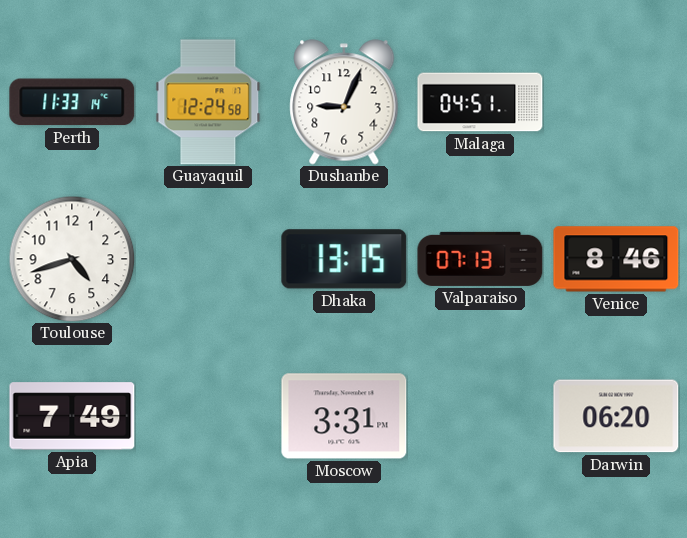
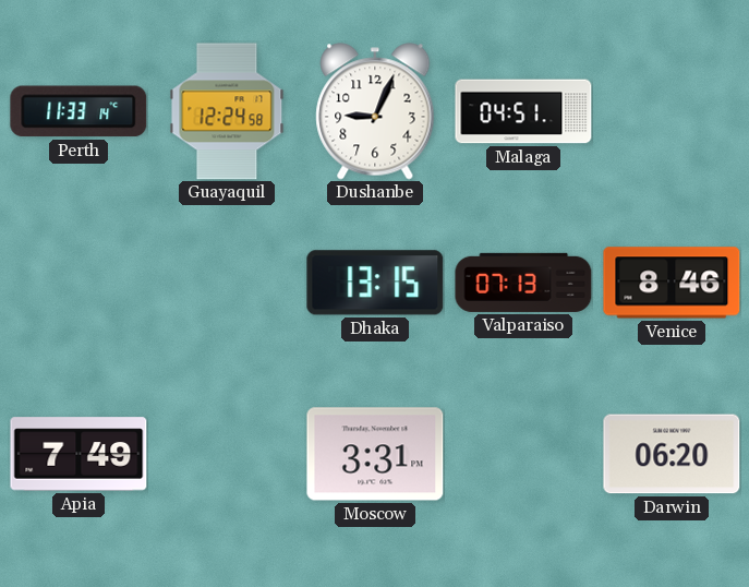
Toulouse: 4:42 -> none
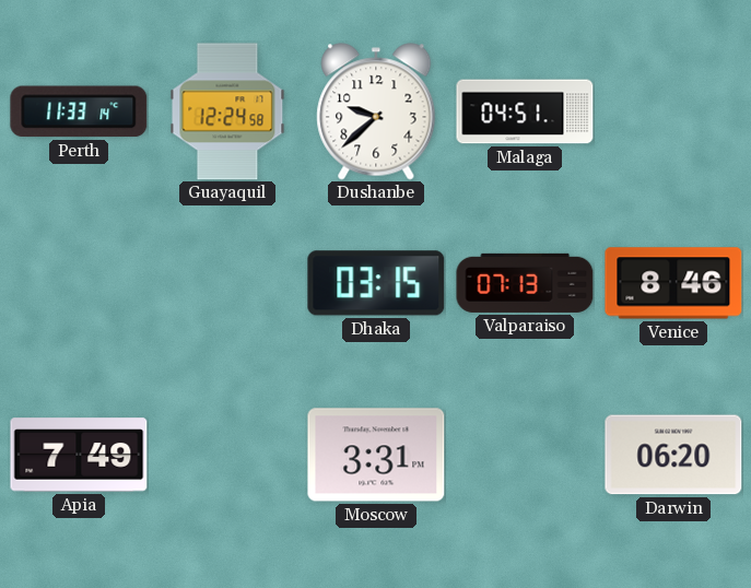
Dushanbe: 9:04 -> 9:38
Dhaka: 13:15 -> 03:15
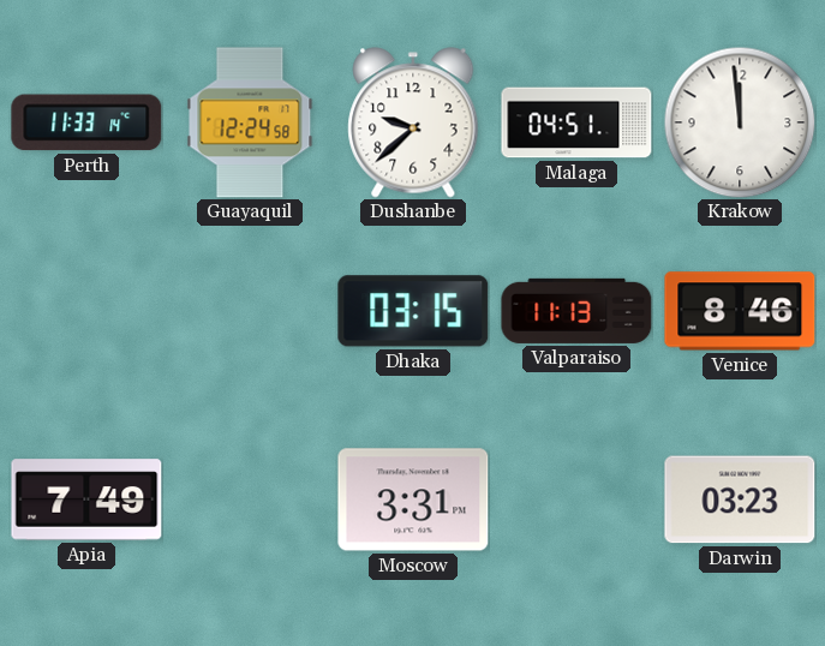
Krakow: none -> 11:59
Valparaiso: 07:13 -> 11:13
Darwin: 06:20 -> 03:23
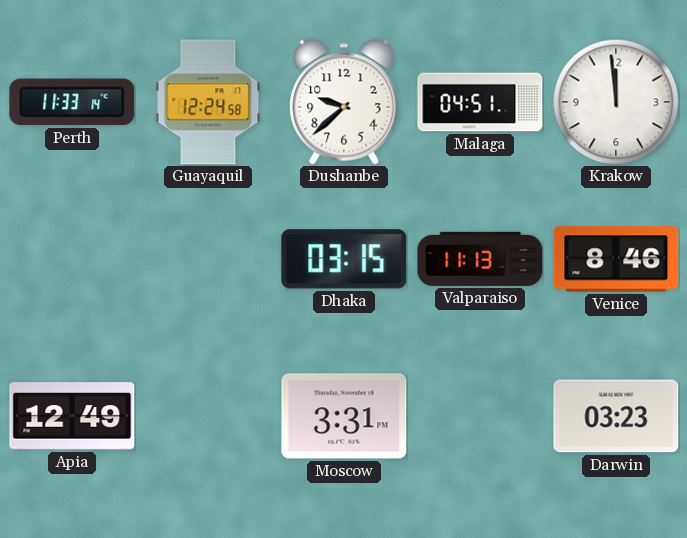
Apia: 7:49 -> 12:49
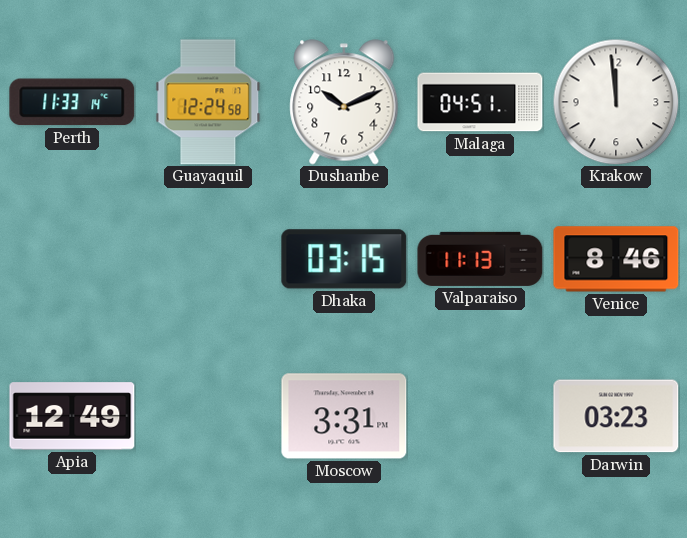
Dushanbe: 9:38 -> 10:11
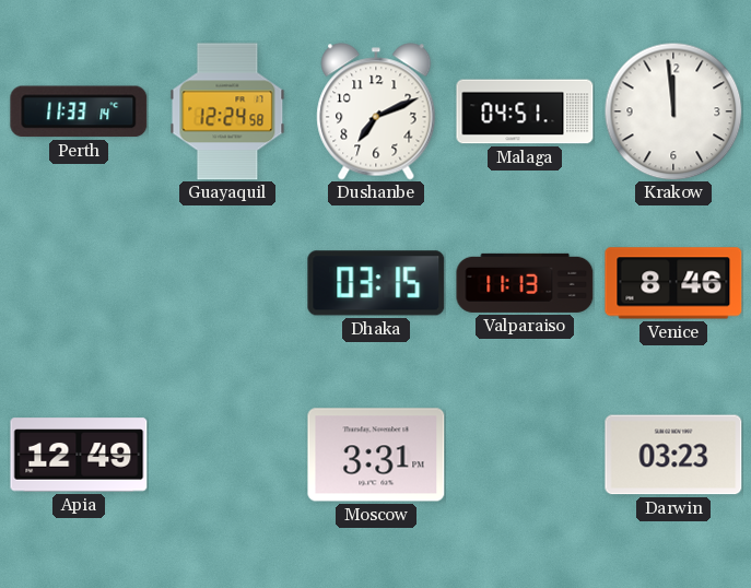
Dushanbe: 10:11 -> 7:11
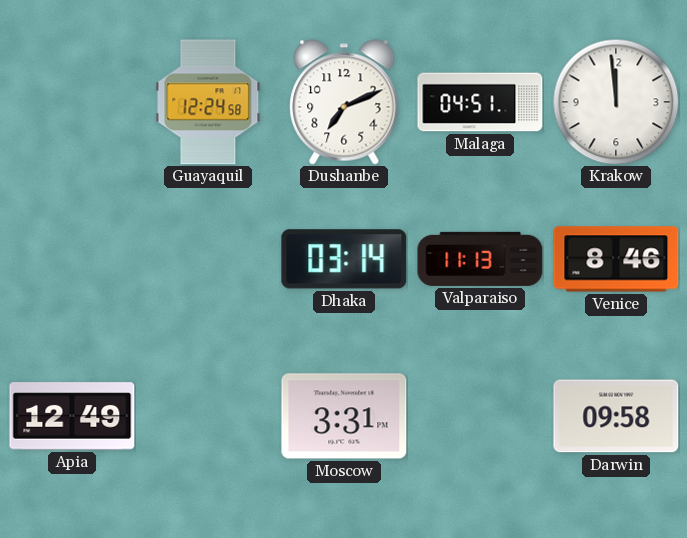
Perth: 11:33 -> none
Dhaka: 03:15 -> 03:14
Darwin: 03:23 -> 09:58
